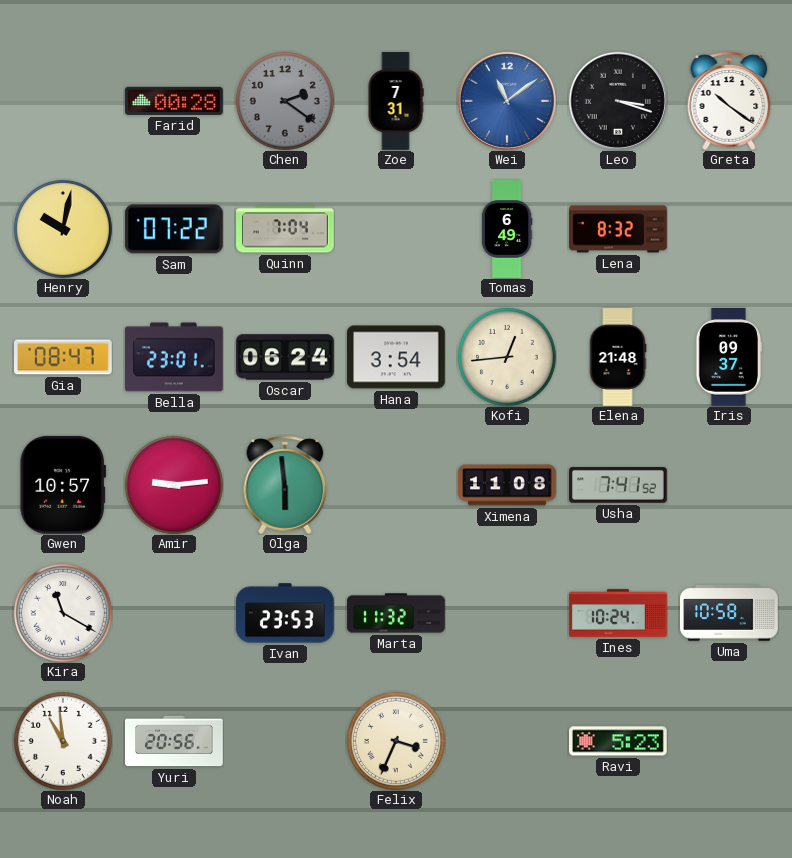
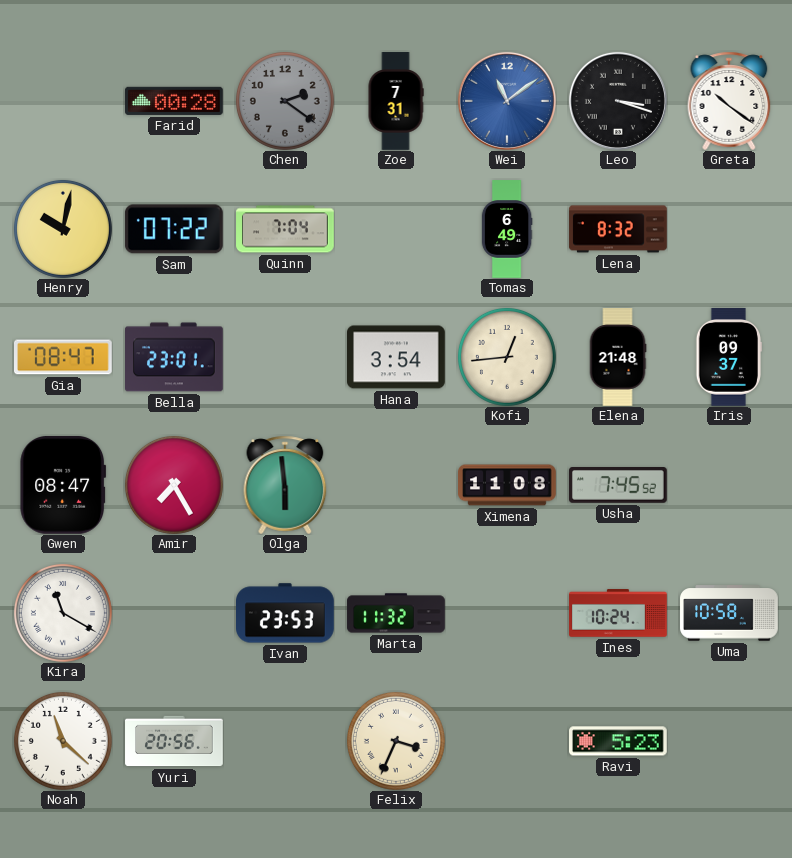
Oscar: 06:24 -> none
Gwen: 10:57 -> 08:47
Amir: 9:14 -> 7:25
Usha: 7:41 -> 7:45
Noah: 10:59 -> 11:22
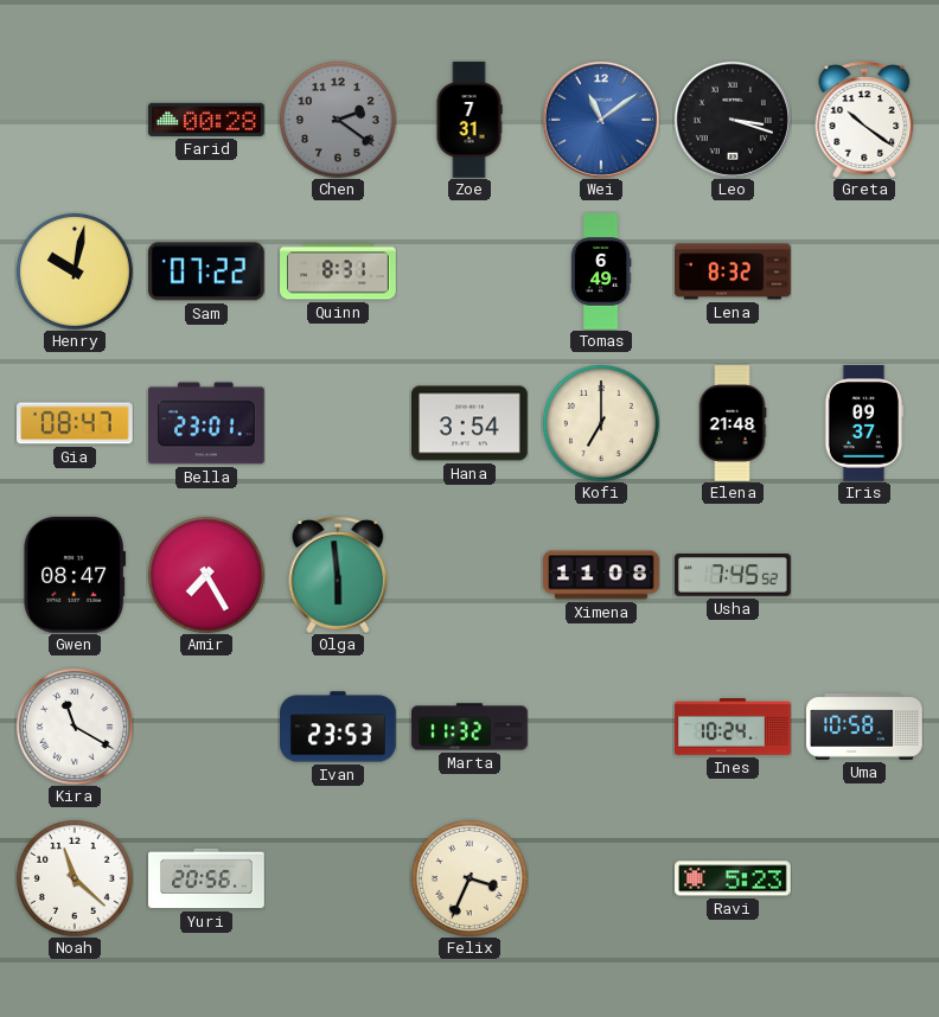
Quinn: 7:04 -> 8:31
Kofi: 12:44 -> 7:00
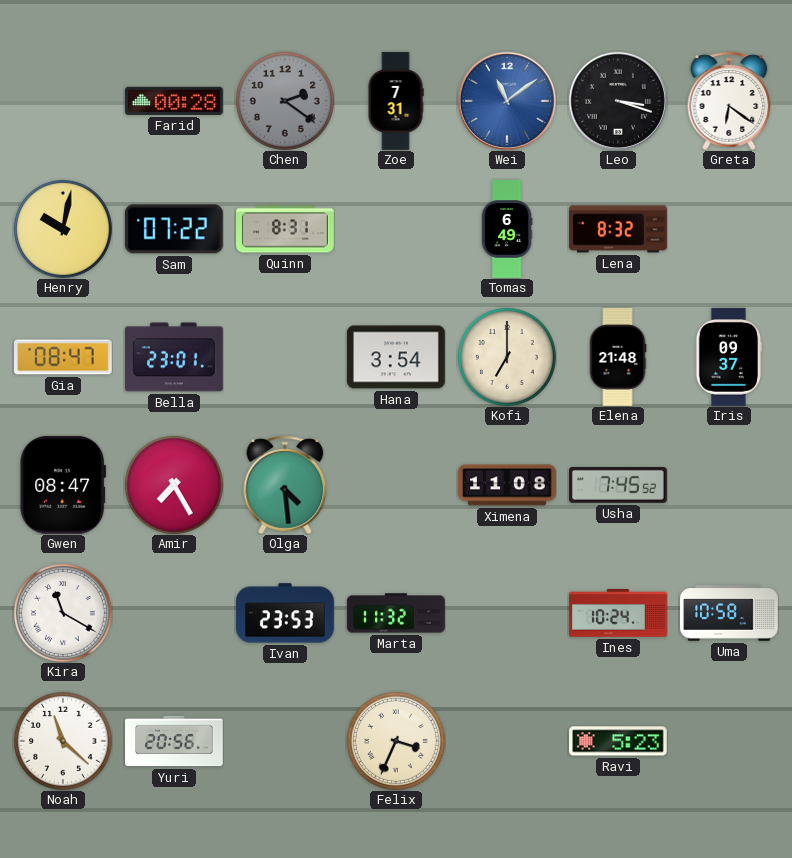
Greta: 10:21 -> 6:21
Olga: 5:59 -> 4:29
